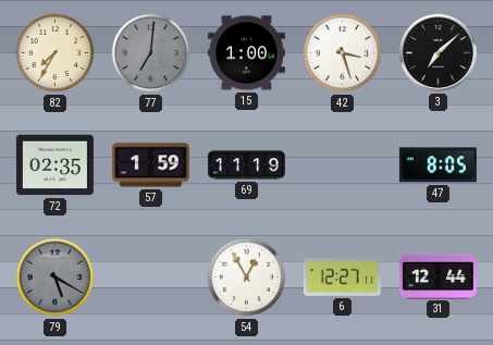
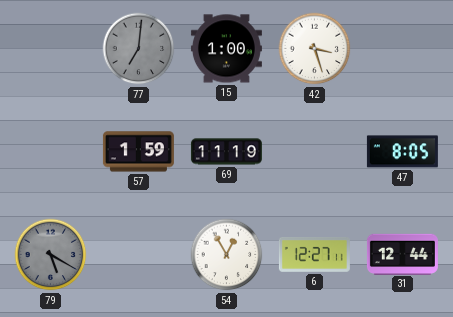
82: 7:35 -> none
3: 7:08 -> none
72: 02:35 -> none
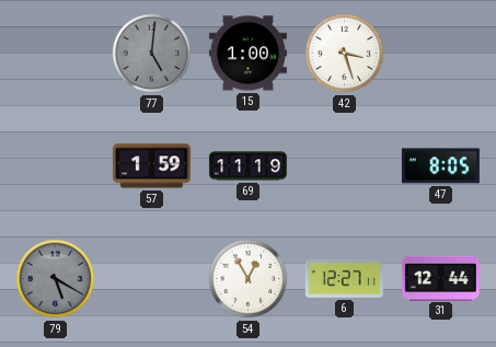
77: 7:01 -> 5:01
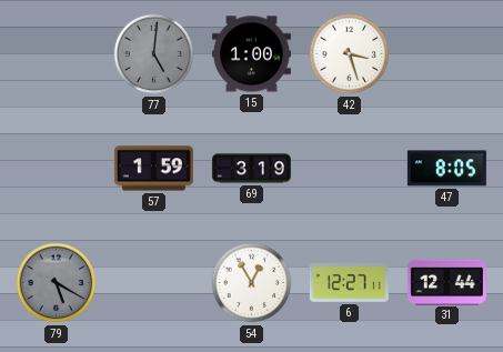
69: 11:19 -> 3:19
